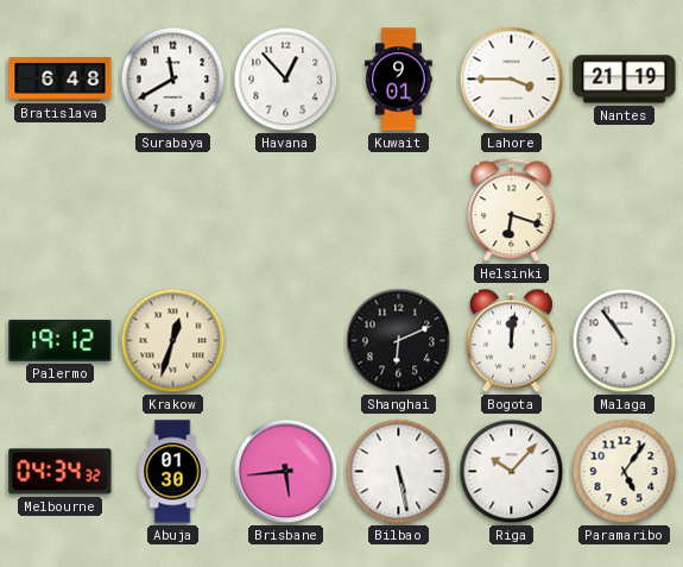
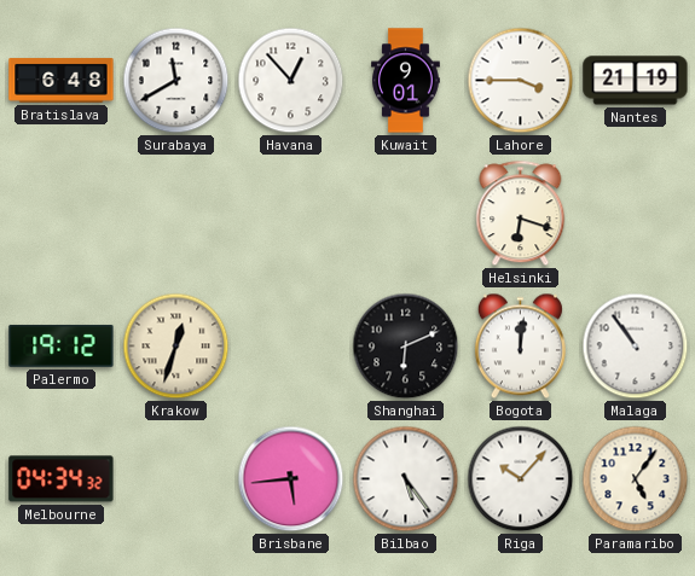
Abuja: 01:30 -> none
Bilbao: 5:28 -> 5:24
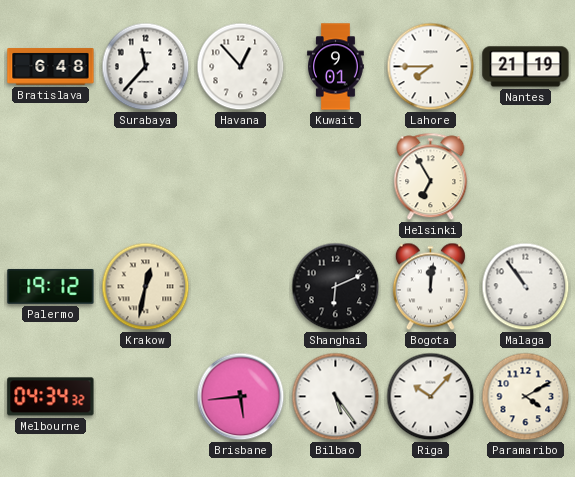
Surabaya: 11:40 -> 11:37
Lahore: 3:45 -> 7:45
Helsinki: 6:18 -> 6:55
Krakow: 12:33 -> 12:32
Paramaribo: 5:06 -> 4:10
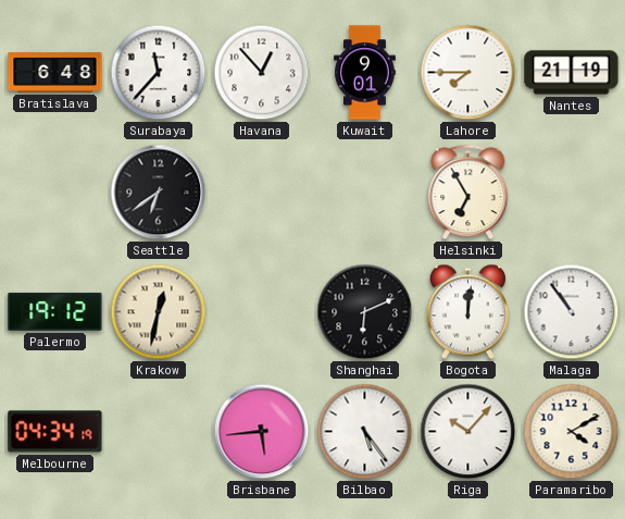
Seattle: none -> 6:39
Melbourne: 04:34:32 -> 04:34:19
